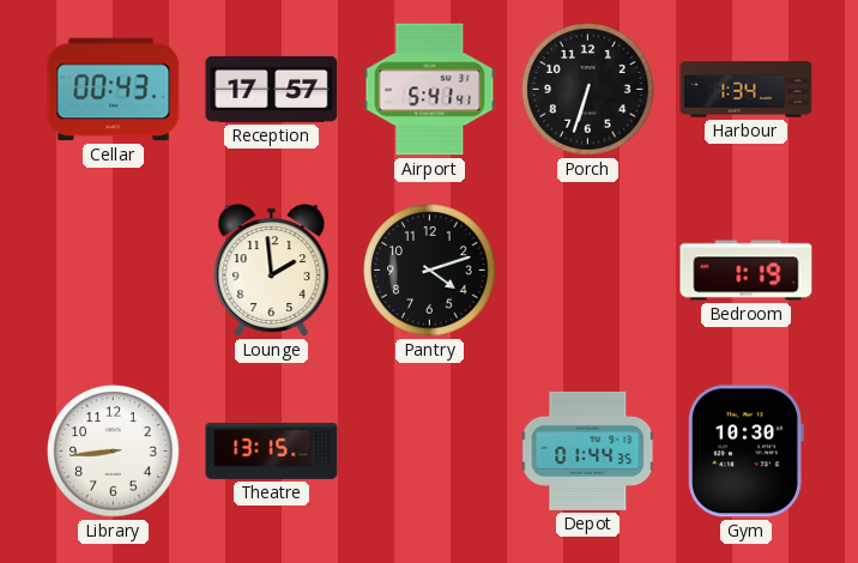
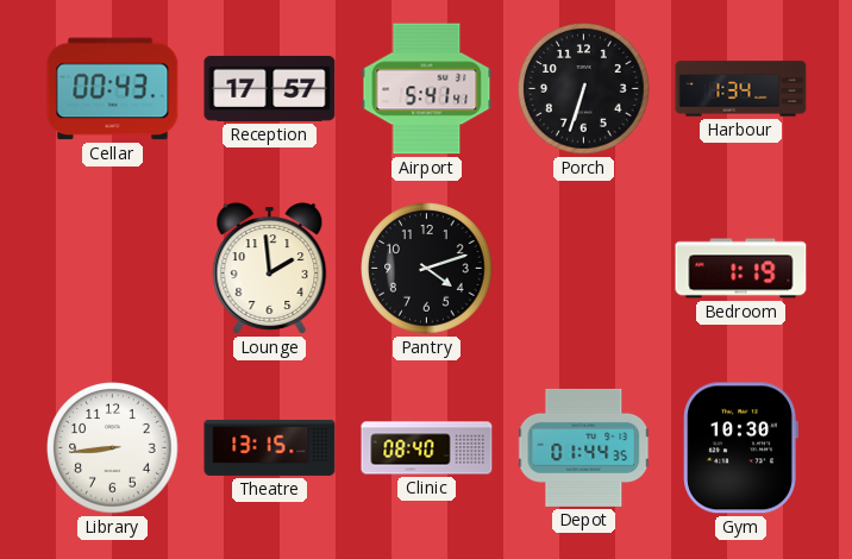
Clinic: none -> 08:40
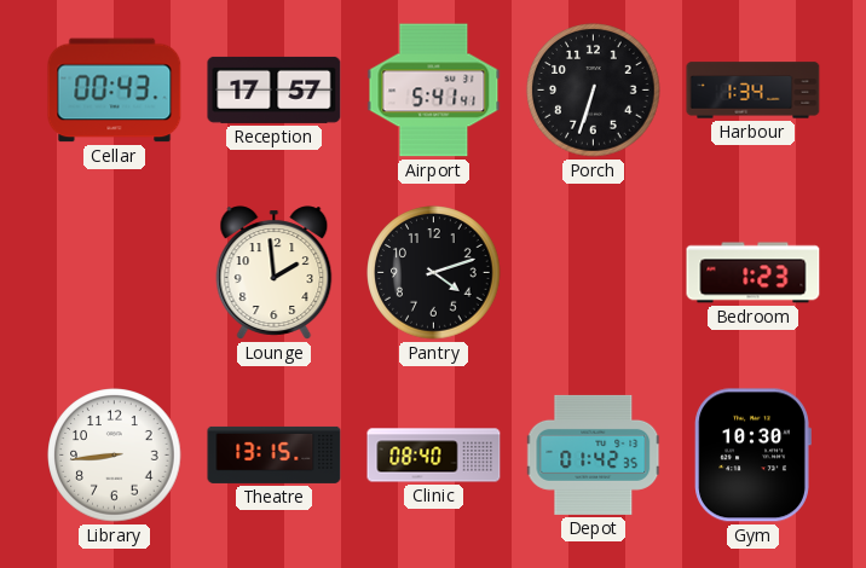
Bedroom: 1:19 -> 1:23
Depot: 01:44 -> 01:42
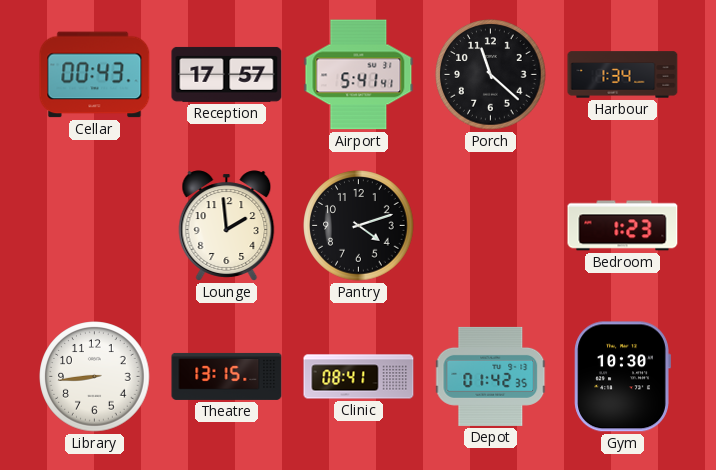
Porch: 6:33 -> 11:22
Clinic: 08:40 -> 08:41
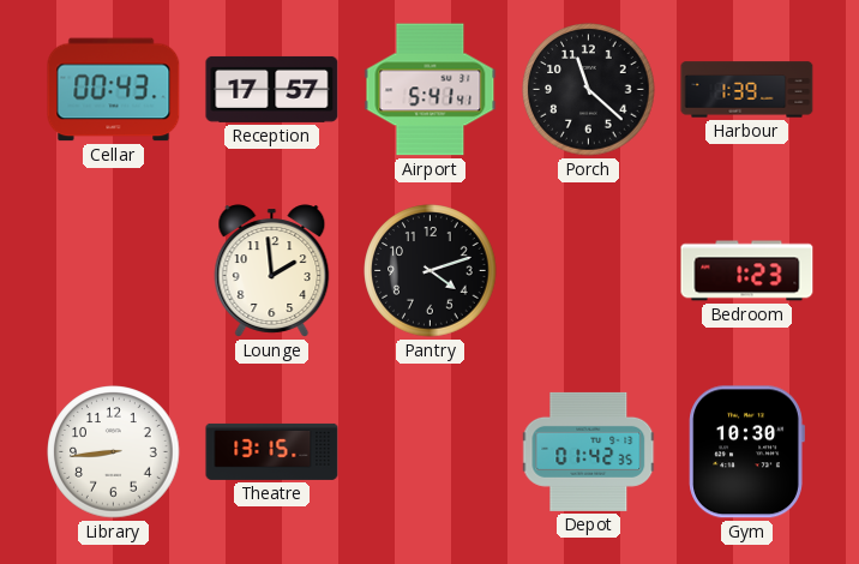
Harbour: 1:34 -> 1:39
Clinic: 08:41 -> none
